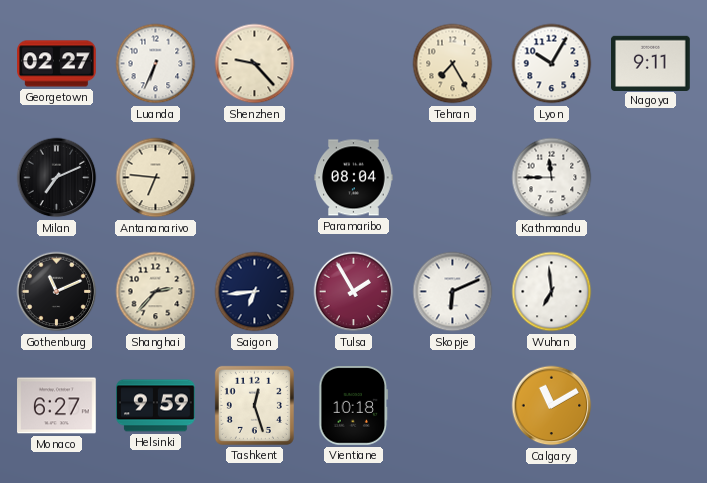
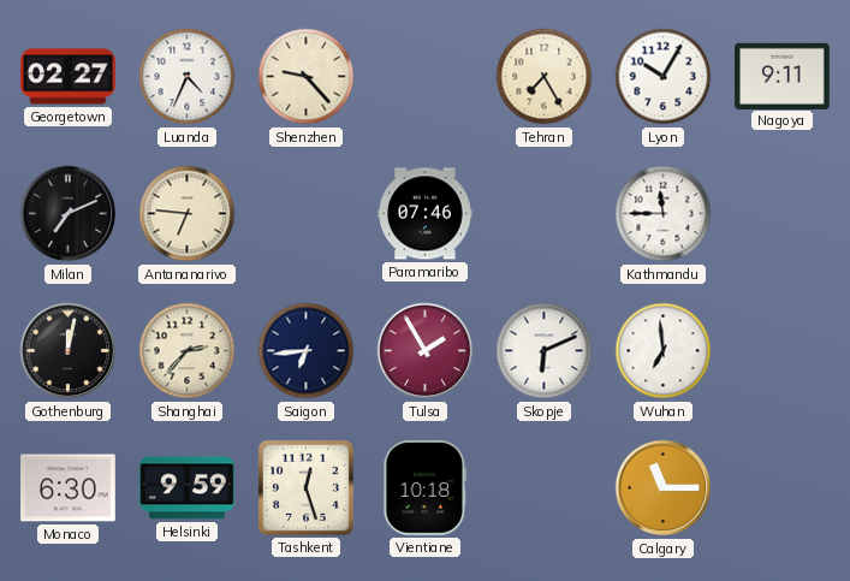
Luanda: 6:34 -> 4:34
Paramaribo: 08:04 -> 07:46
Gothenburg: 11:11 -> 12:02
Monaco: 6:27 -> 6:30
Calgary: 11:10 -> 11:15
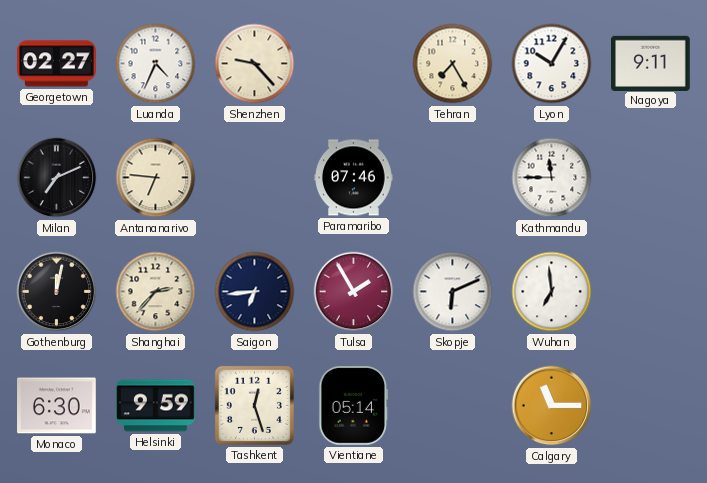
Vientiane: 10:18 -> 05:14
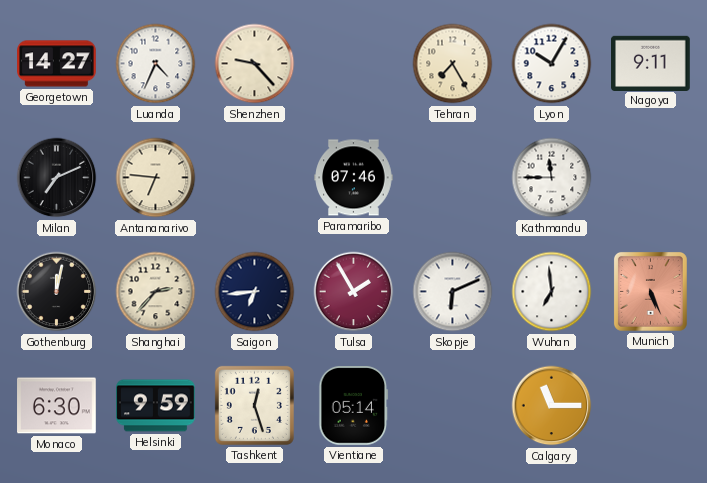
Georgetown: 02:27 -> 14:27
Munich: none -> 5:26
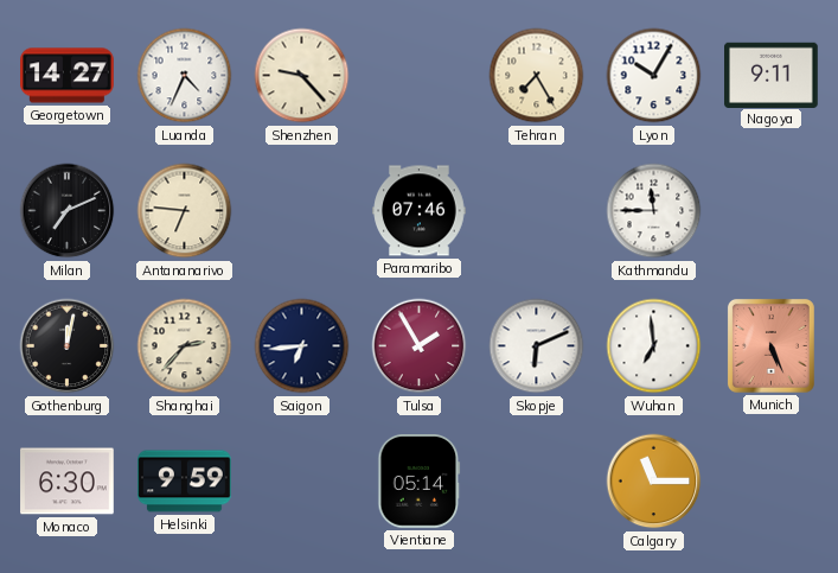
Tashkent: 12:27 -> none
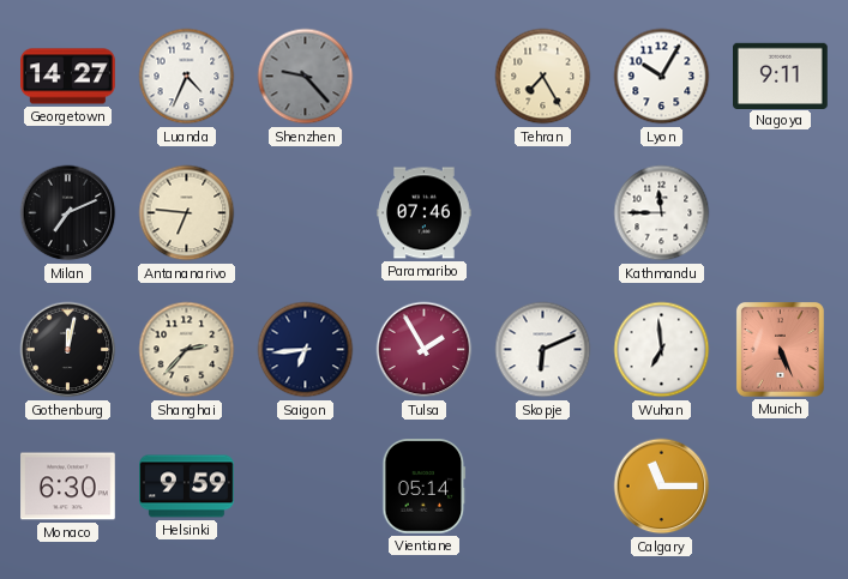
Shenzhen dial: cream -> grey
